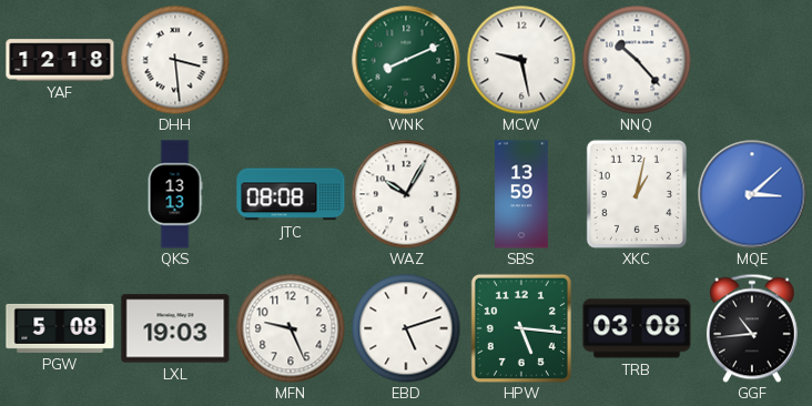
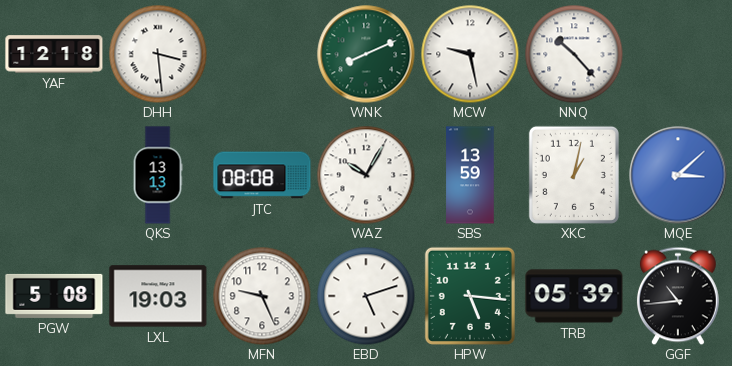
TRB: 03:08 -> 05:39
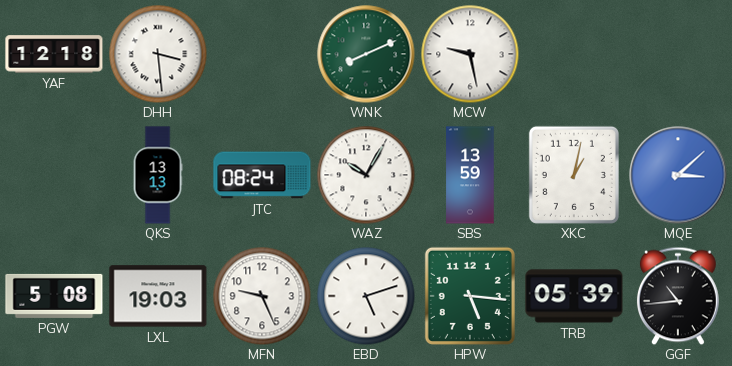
NNQ: 10:23 -> none
JTC: 08:08 -> 08:24
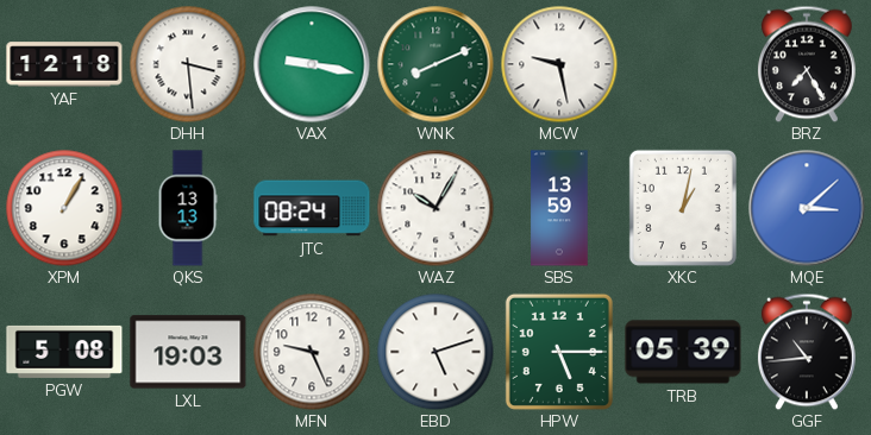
VAX: none -> 9:17
BRZ: none -> 7:25
XPM: none -> 1:05
HPW: 5:16 -> 5:15
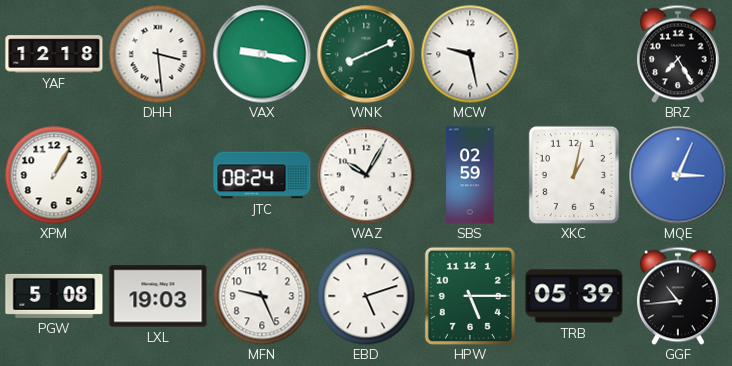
QKS: 13:13 -> none
SBS: 13:59 -> 02:59
MQE: 3:08 -> 3:04
